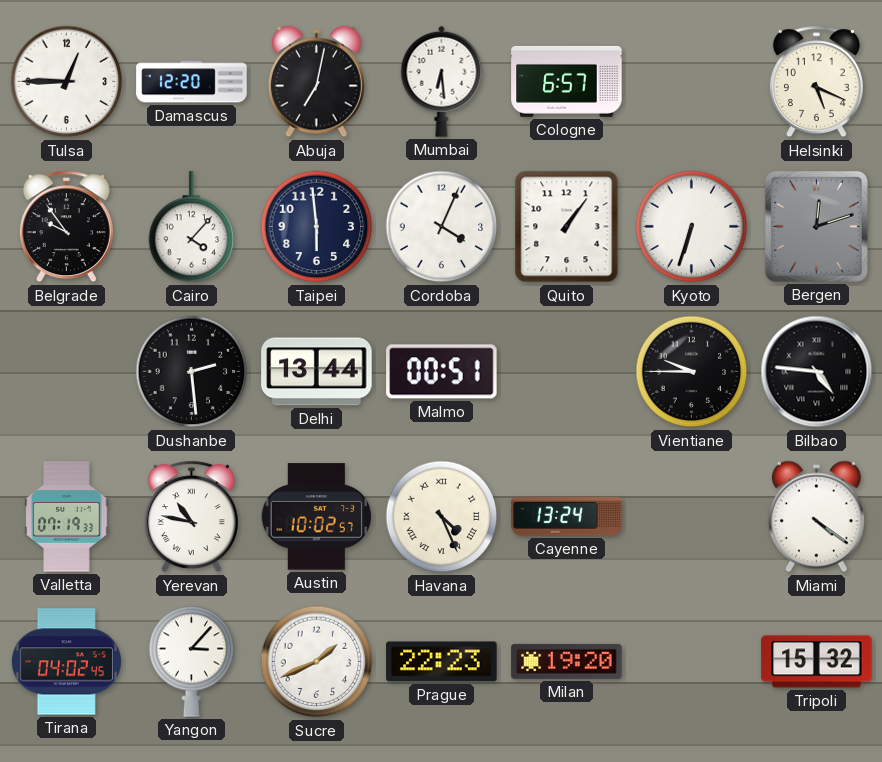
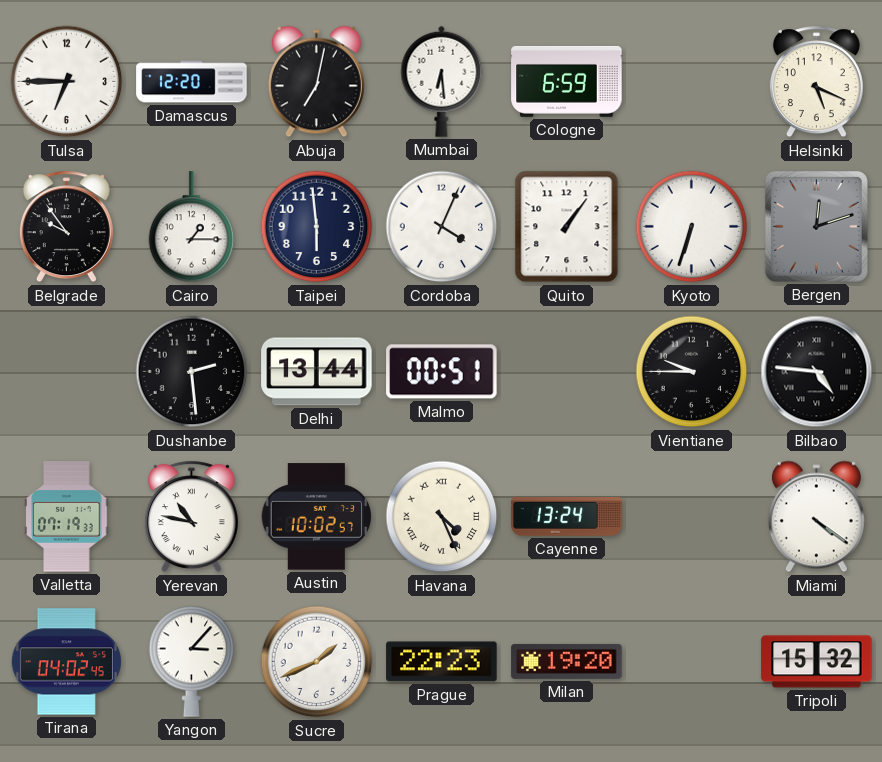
Tulsa: 12:45 -> 6:45
Cologne: 6:57 -> 6:59
Cairo: 4:07 -> 1:15
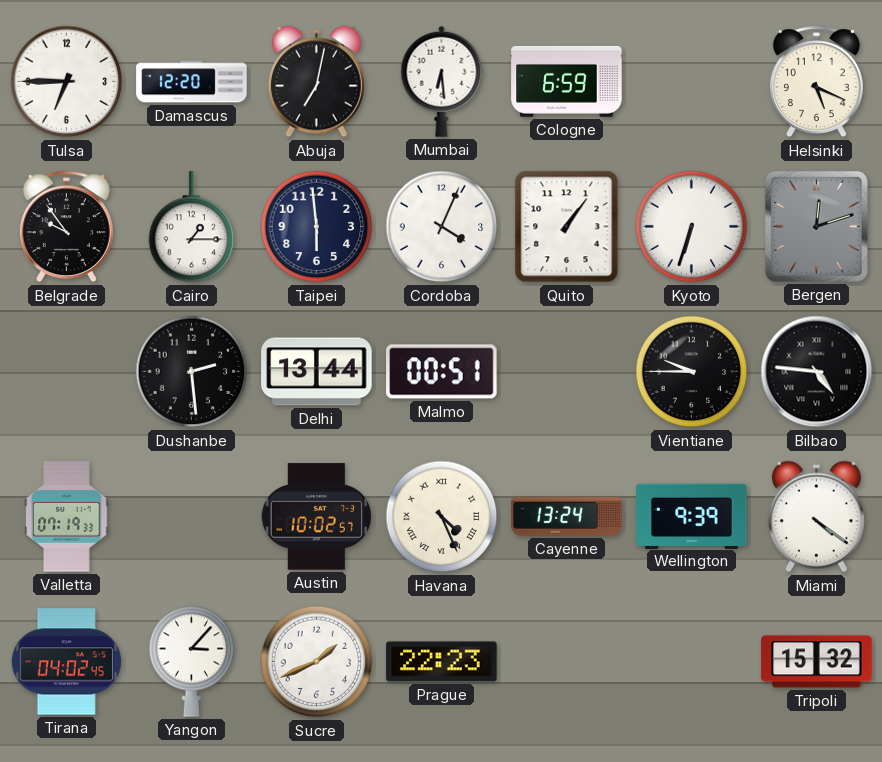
Yerevan: 10:47 -> none
Wellington: none -> 9:39
Milan: 19:20 -> none
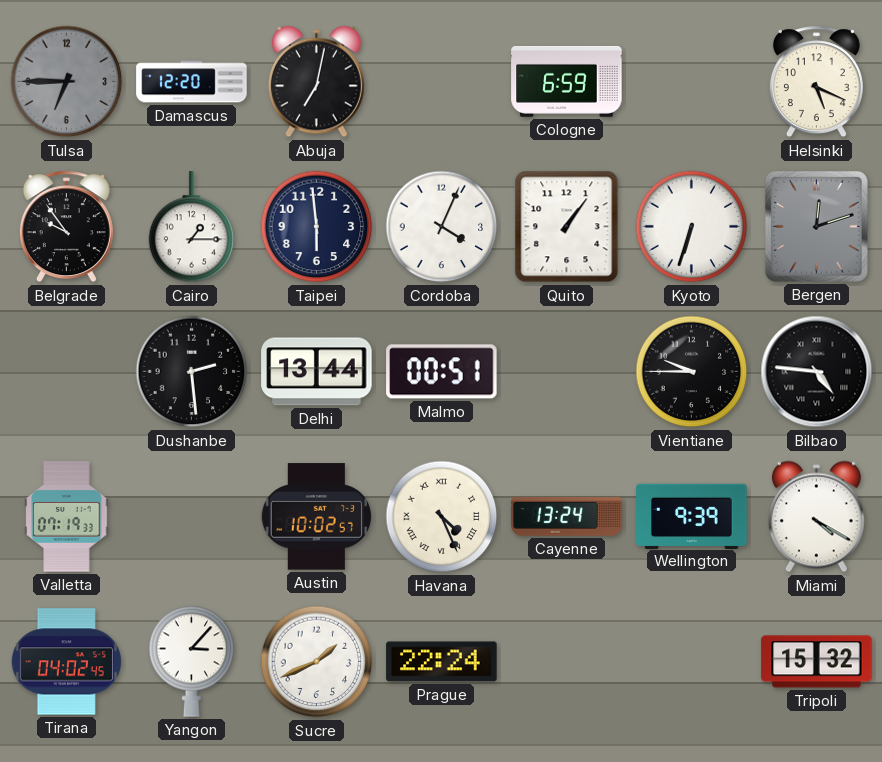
Tulsa dial: white -> grey
Mumbai: 6:29 -> none
Miami: 4:21 -> 4:20
Prague: 22:23 -> 22:24
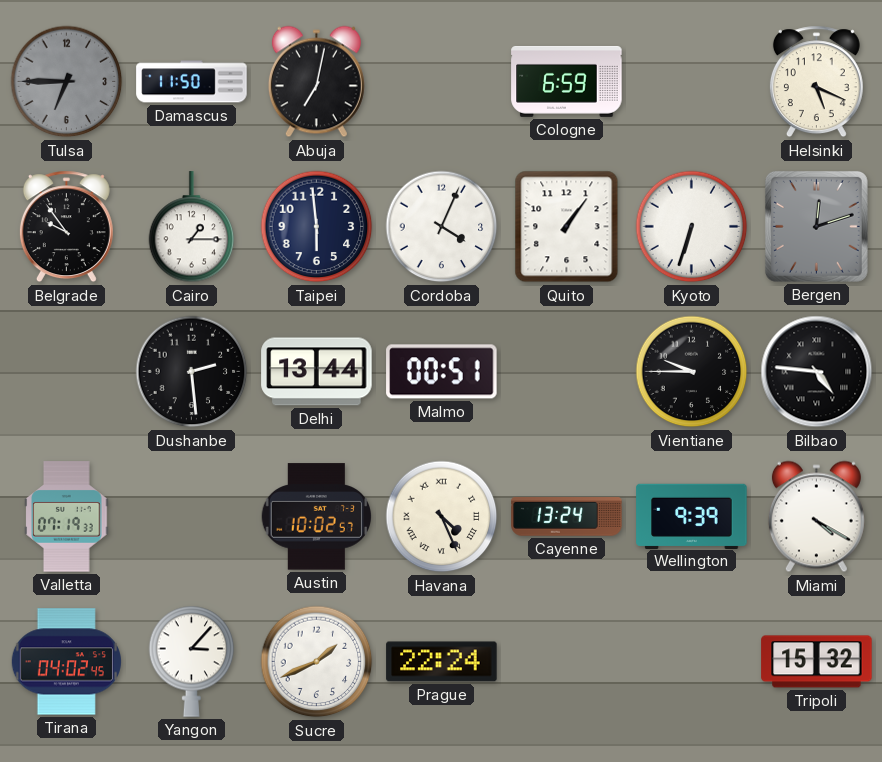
Damascus: 12:20 -> 11:50
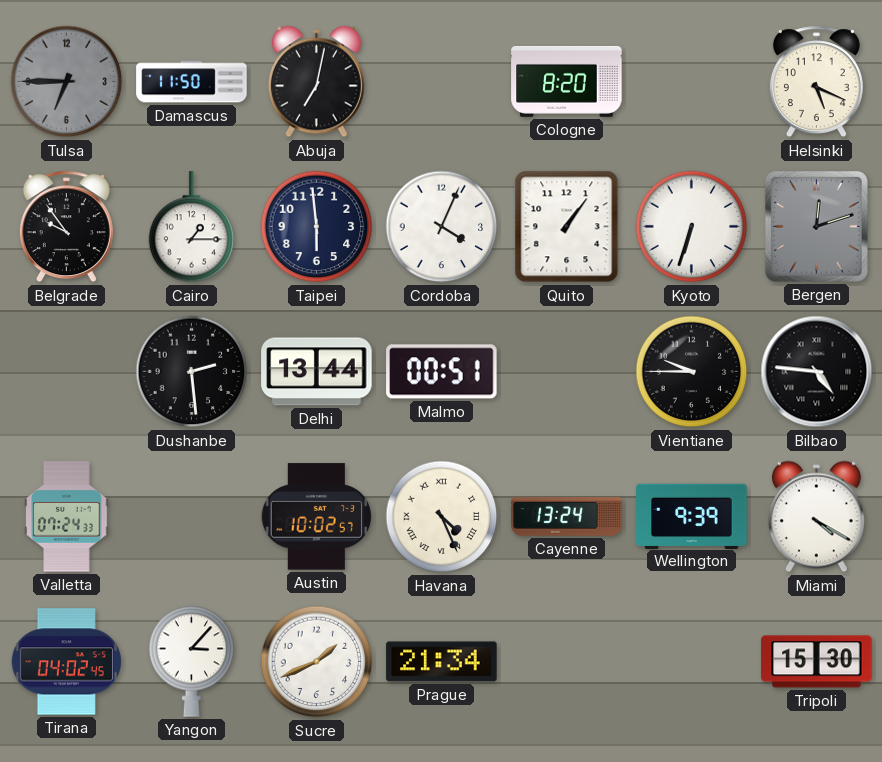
Cologne: 6:59 -> 8:20
Valletta: 07:19 -> 07:24
Prague: 22:24 -> 21:34
Tripoli: 15:32 -> 15:30
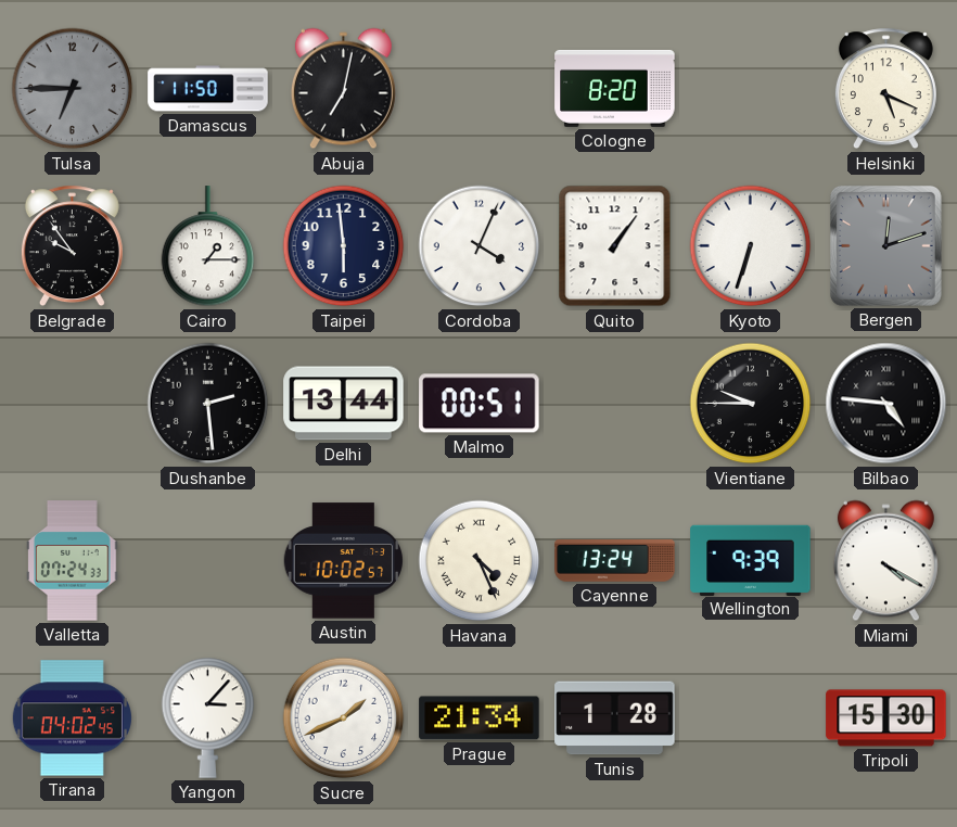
Tunis: none -> 1:28
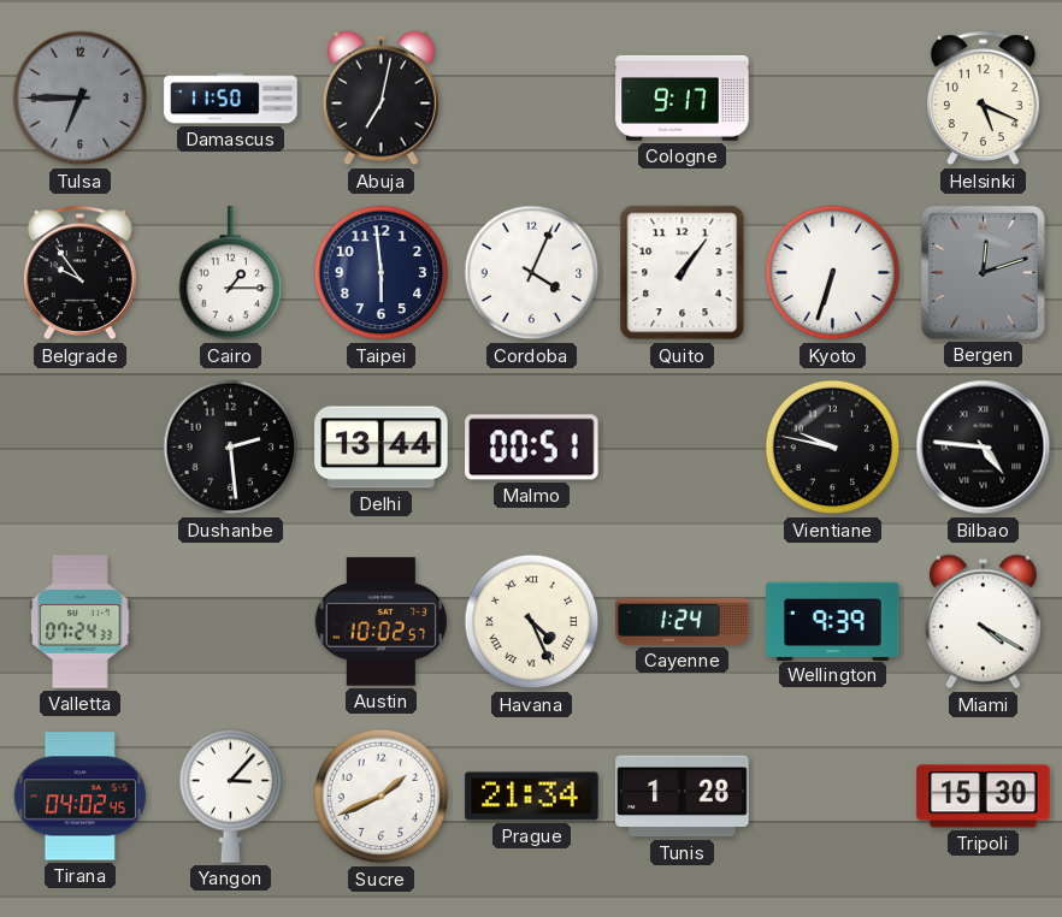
Cologne: 8:20 -> 9:17
Vientiane: 9:45 -> 9:47
Cayenne: 13:24 -> 1:24
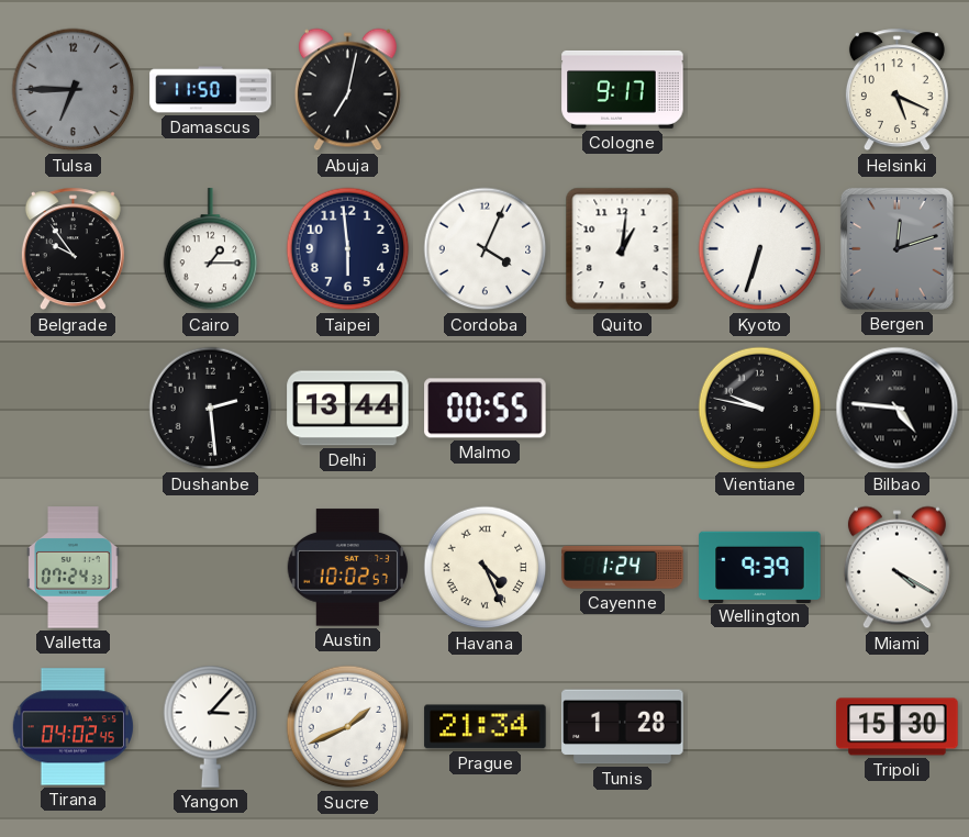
Quito: 1:06 -> 1:01
Malmo: 00:51 -> 00:55
